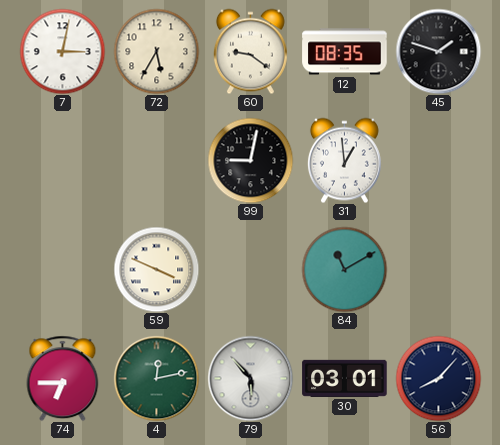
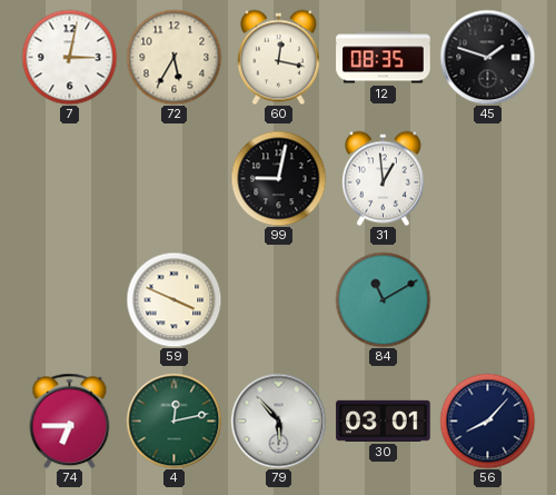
60: 9:21 -> 12:17
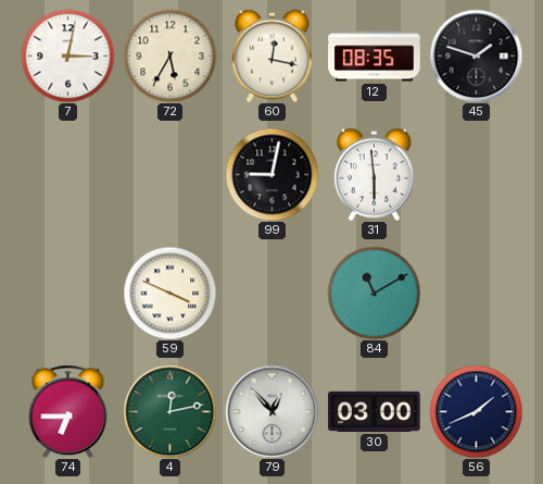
31: 12:59 -> 5:59
79: 5:53 -> 12:53
30: 03:01 -> 03:00
56: 8:07 -> 1:41
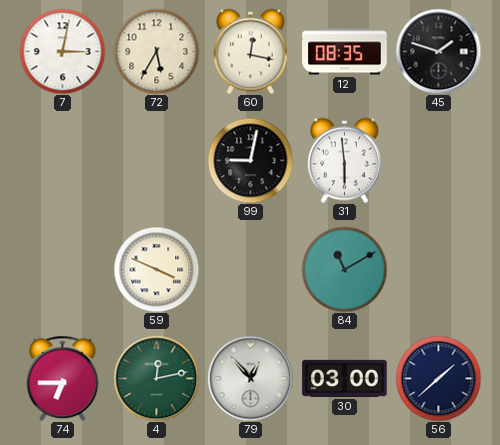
56: 1:41 -> 1:38
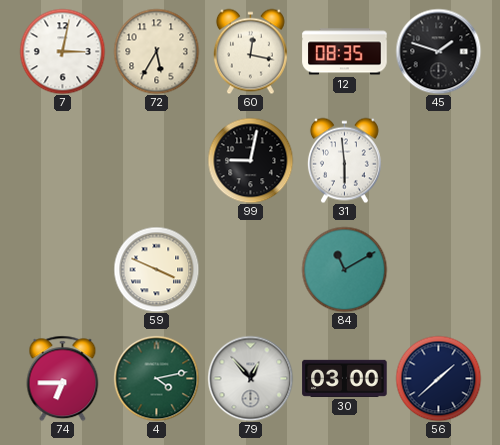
4: 12:13 -> 4:13
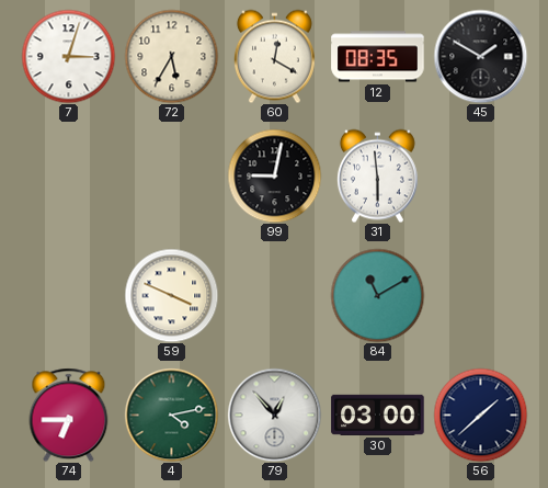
7: 3:02 -> 3:03
60: 12:17 -> 12:20
45: 1:48 -> 1:50
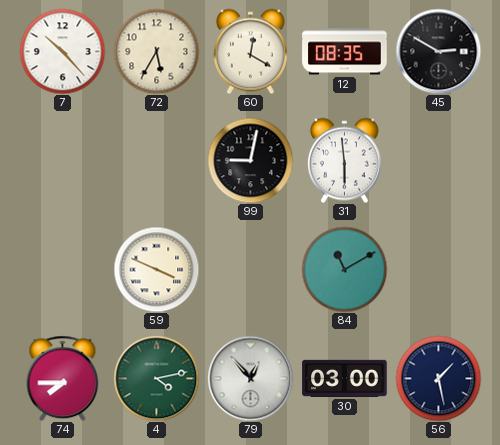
7: 3:03 -> 10:23
45: 1:50 -> 2:50
74: 6:45 -> 7:45
56: 1:38 -> 1:28
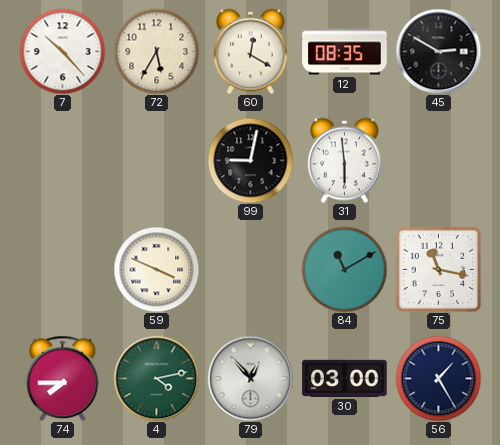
75: none -> 11:17
56: 1:28 -> 1:25
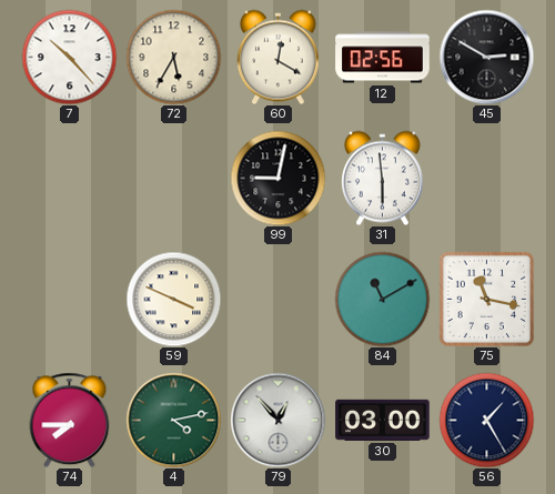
12: 08:35 -> 02:56
